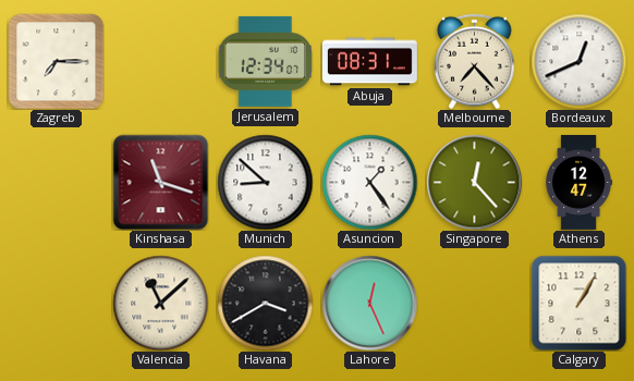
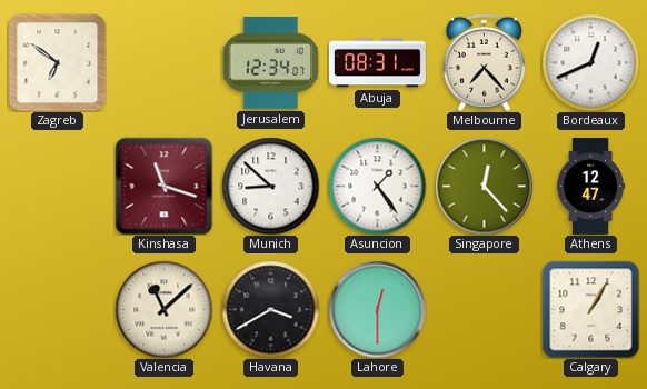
Zagreb: 7:15 -> 6:51
Lahore: 12:26 -> 12:30
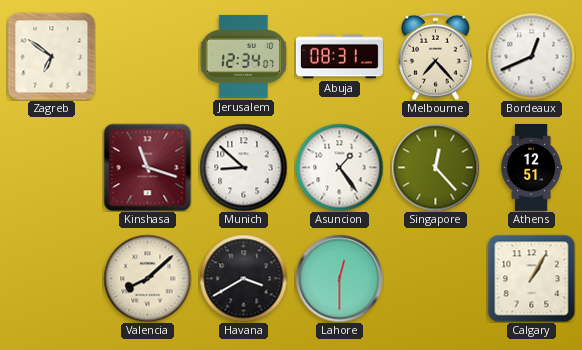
Athens: 12:47 -> 12:51
Valencia: 11:08 -> 8:08
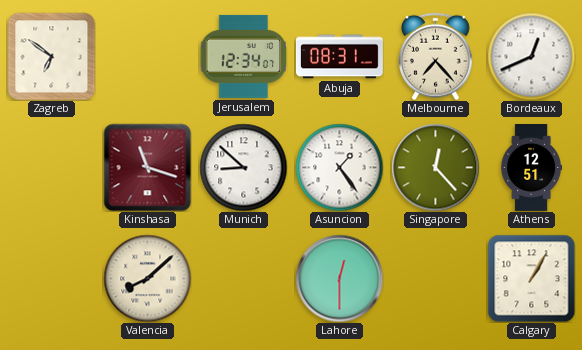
Havana: 3:40 -> none
